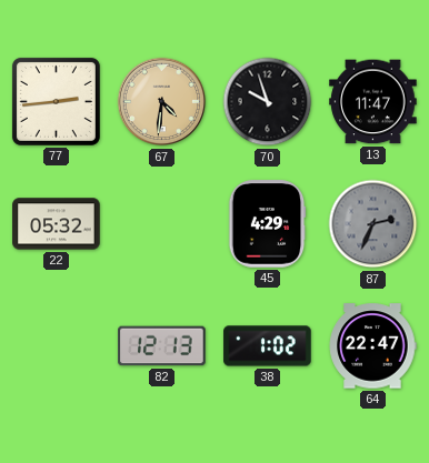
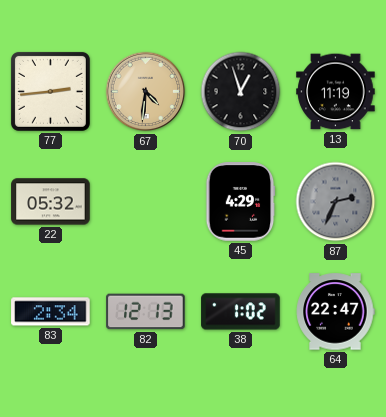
70: 9:57 -> 12:57
13: 11:47 -> 11:19
83: none -> 2:34
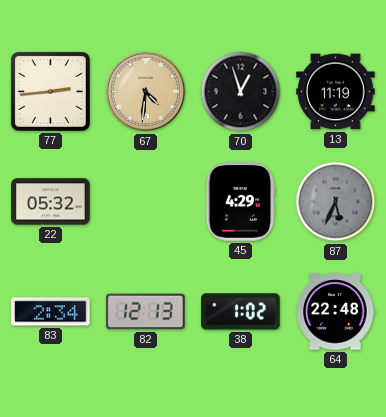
87: 2:34 -> 5:34
64: 22:47 -> 22:48
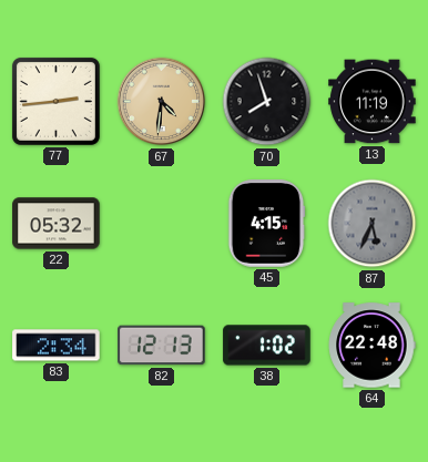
70: 12:57 -> 7:57
45: 4:29 -> 4:15
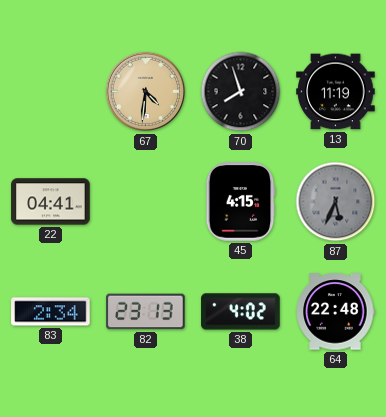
77: 2:44 -> none
22: 05:32 -> 04:41
82: 12:13 -> 23:13
38: 1:02 -> 4:02
